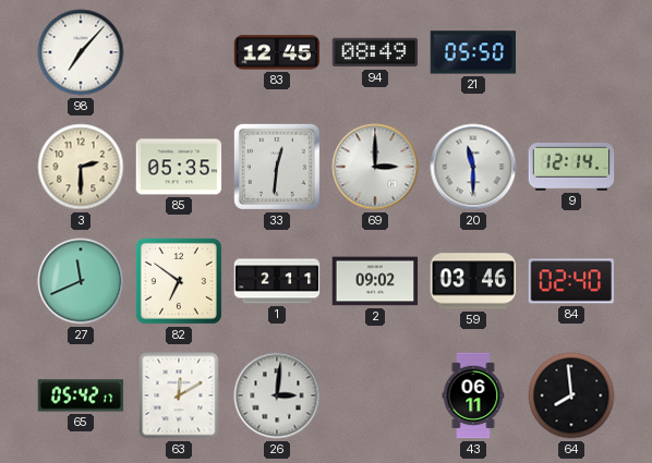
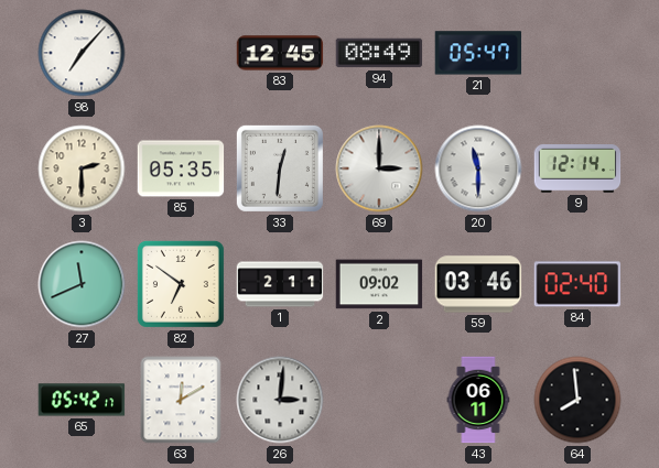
21: 05:50 -> 05:47
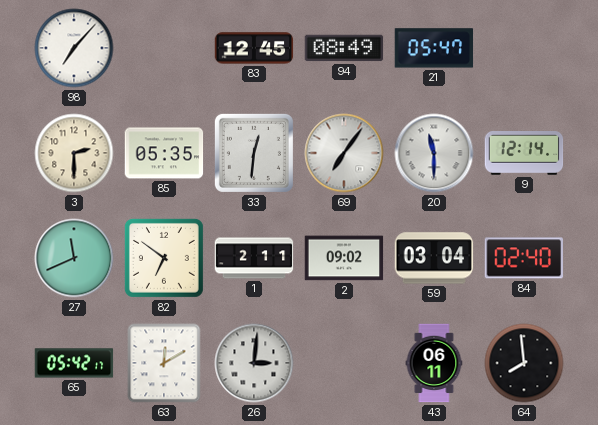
69: 3:00 -> 7:06
59: 03:46 -> 03:04
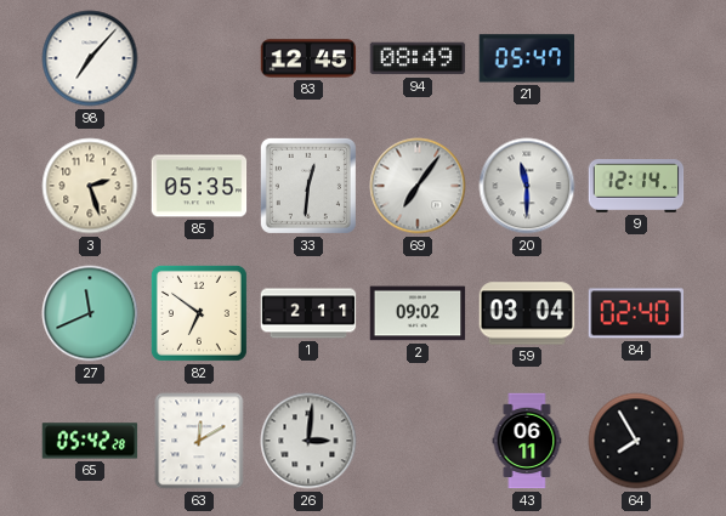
3: 2:30 -> 2:27
65: 05:42:17 -> 05:42:28
64: 7:59 -> 7:55
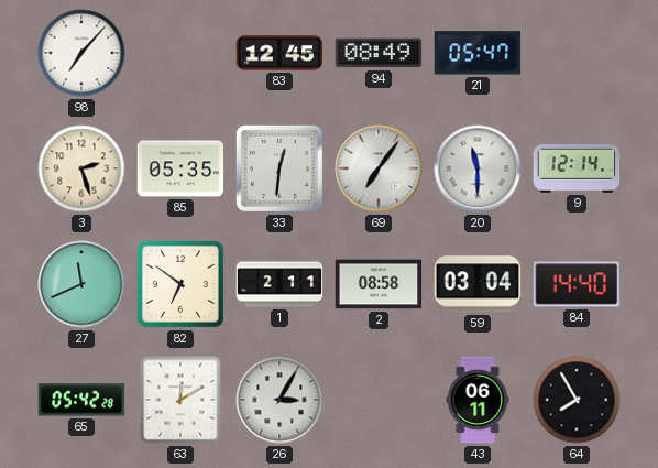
2: 09:02 -> 08:58
84: 02:40 -> 14:40
26: 3:01 -> 3:05
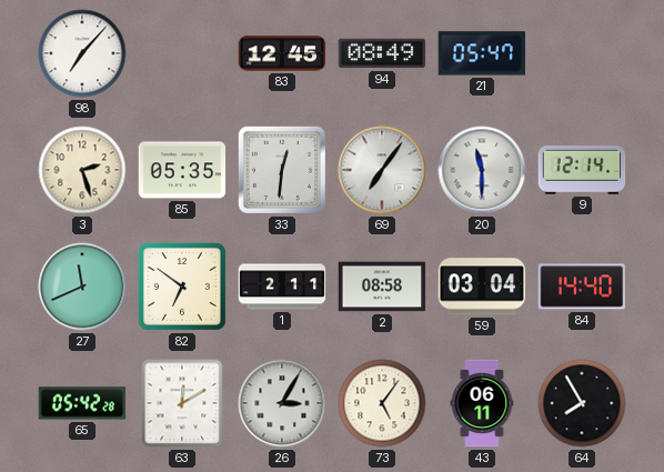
73: none -> 5:06
